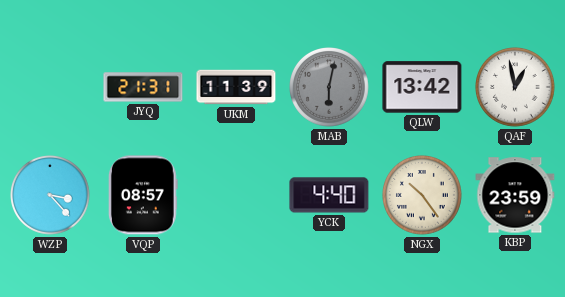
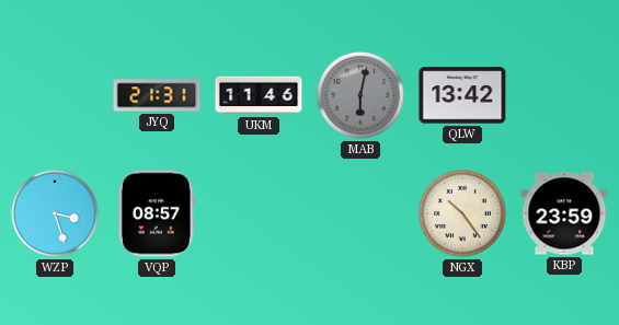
UKM: 11:39 -> 11:46
QAF: 12:58 -> none
WZP: 3:23 -> 3:27
YCK: 4:40 -> none
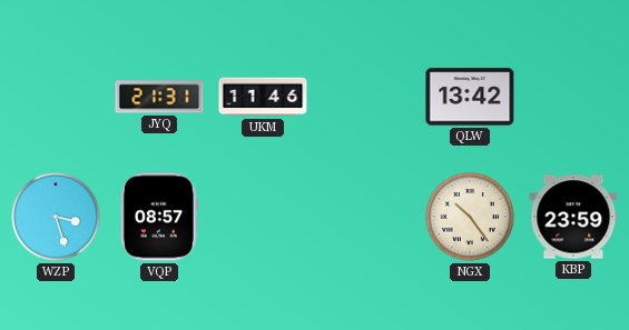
MAB: 6:02 -> none
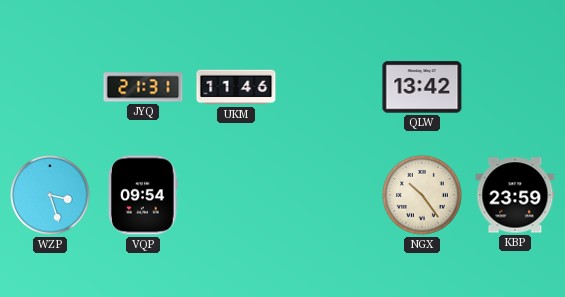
VQP: 08:57 -> 09:54
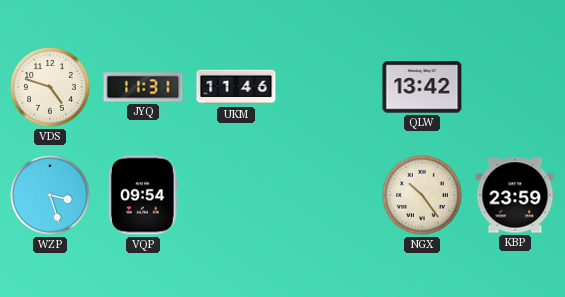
VDS: none -> 4:48
JYQ: 21:31 -> 11:31
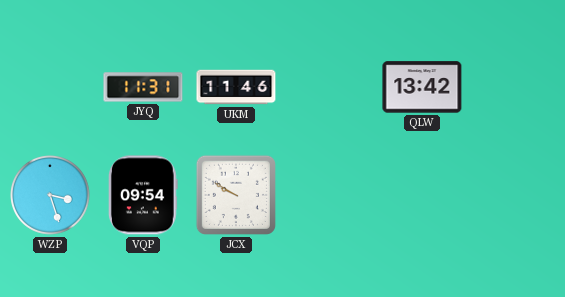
VDS: 4:48 -> none
JCX: none -> 9:50
NGX: 10:24 -> none
KBP: 23:59 -> none
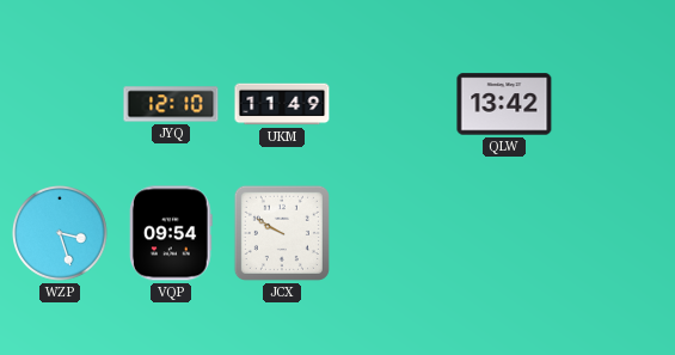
JYQ: 11:31 -> 12:10
UKM: 11:46 -> 11:49
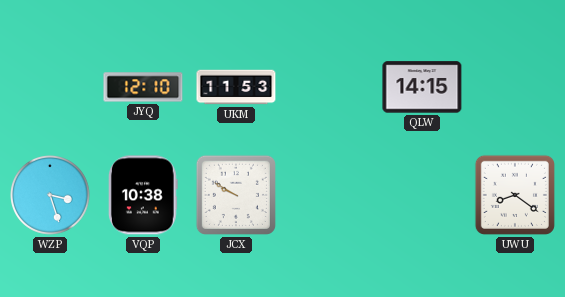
UKM: 11:49 -> 11:53
QLW: 13:42 -> 14:15
VQP: 09:54 -> 10:38
UWU: none -> 8:21
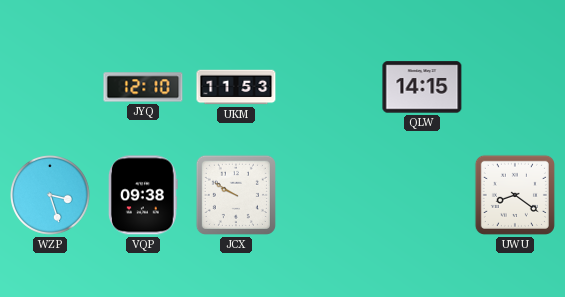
VQP: 10:38 -> 09:38
